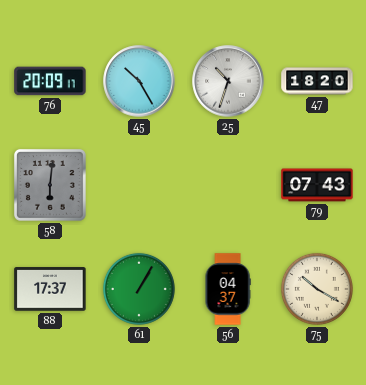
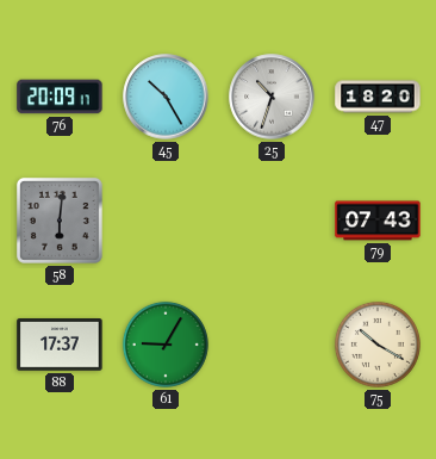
61: 1:05 -> 9:05
56: 04:37 -> none
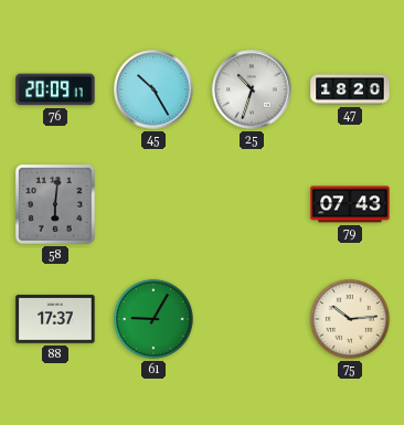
75: 10:20 -> 10:14
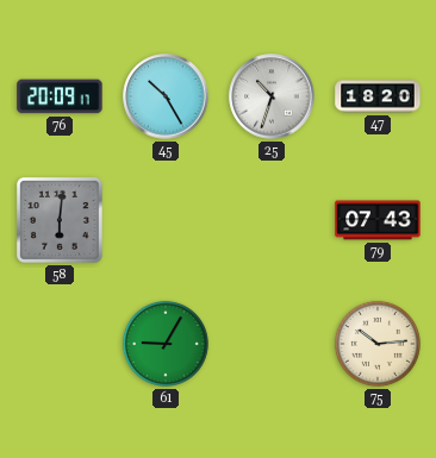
88: 17:37 -> none
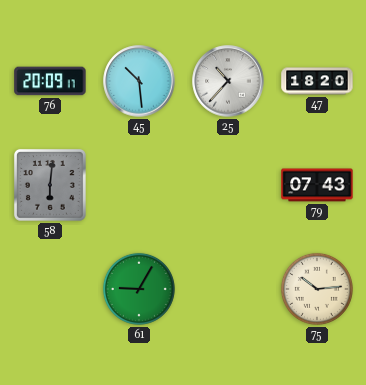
45: 10:25 -> 10:29
25: 10:33 -> 10:37
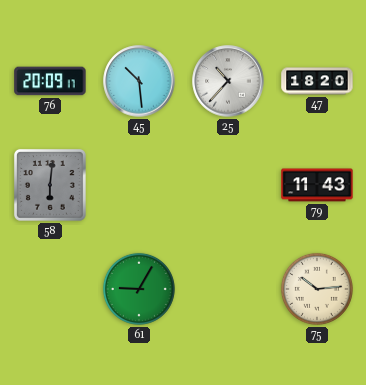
79: 07:43 -> 11:43
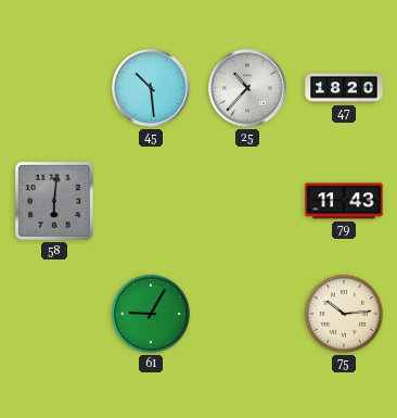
76: 20:09 -> none
